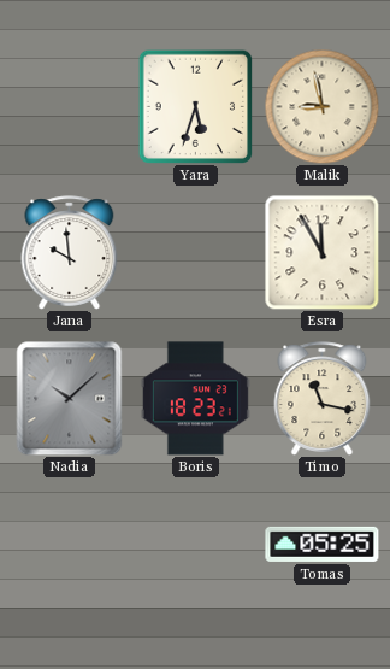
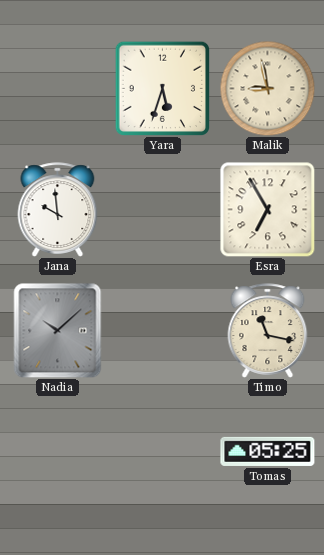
Esra: 11:55 -> 6:55
Boris: 18:23 -> none
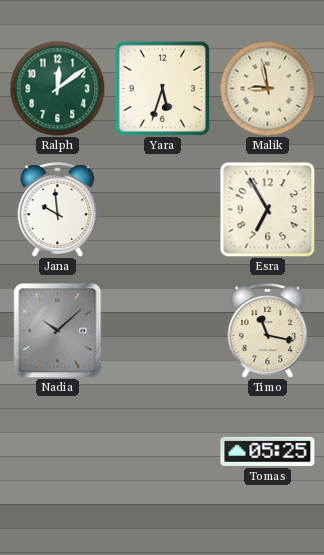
Ralph: none -> 12:09
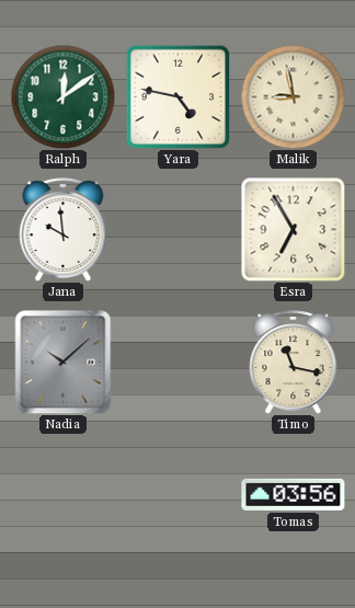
Yara: 5:33 -> 4:47
Tomas: 05:25 -> 03:56
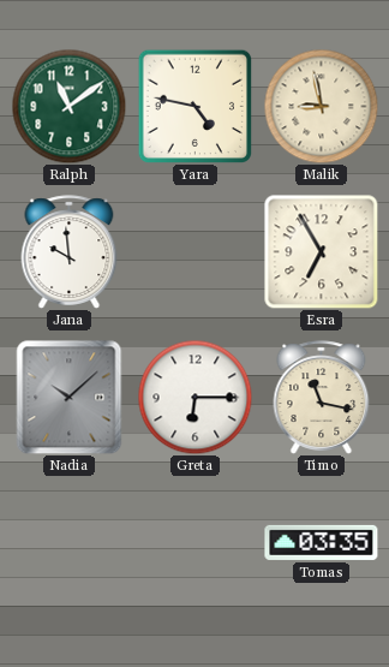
Ralph: 12:09 -> 11:09
Greta: none -> 6:15
Tomas: 03:56 -> 03:35
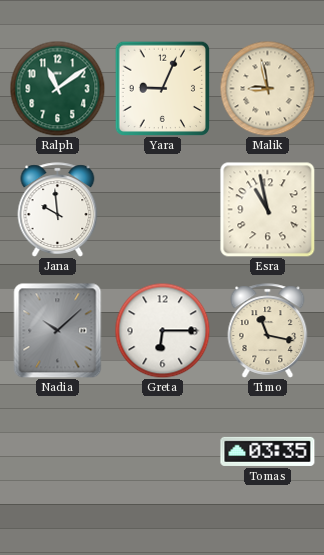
Yara: 4:47 -> 9:04
Esra: 6:55 -> 10:58
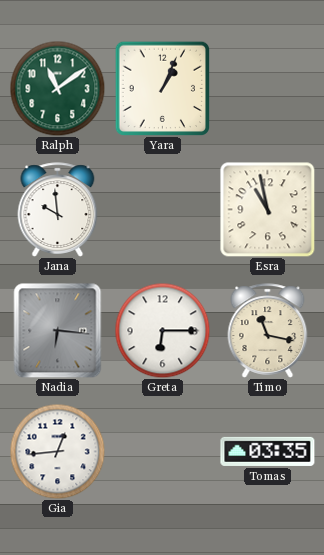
Yara: 9:04 -> 1:04
Malik: 8:58 -> none
Nadia: 10:08 -> 6:16
Gia: none -> 12:44
